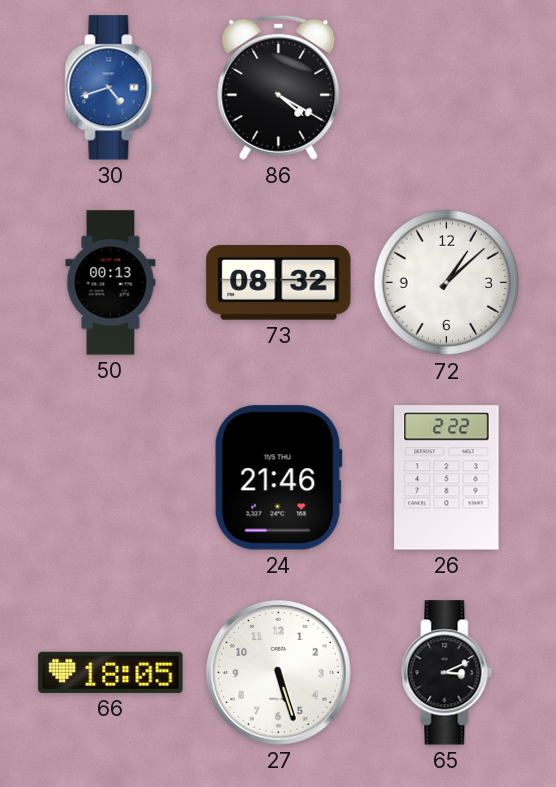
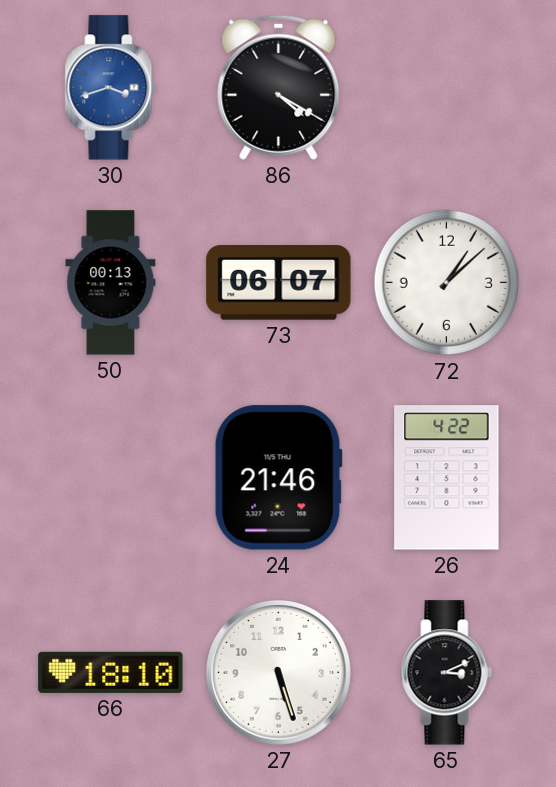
30: 4:42 -> 3:42
73: 08:32 -> 06:07
26: 2:22 -> 4:22
66: 18:05 -> 18:10
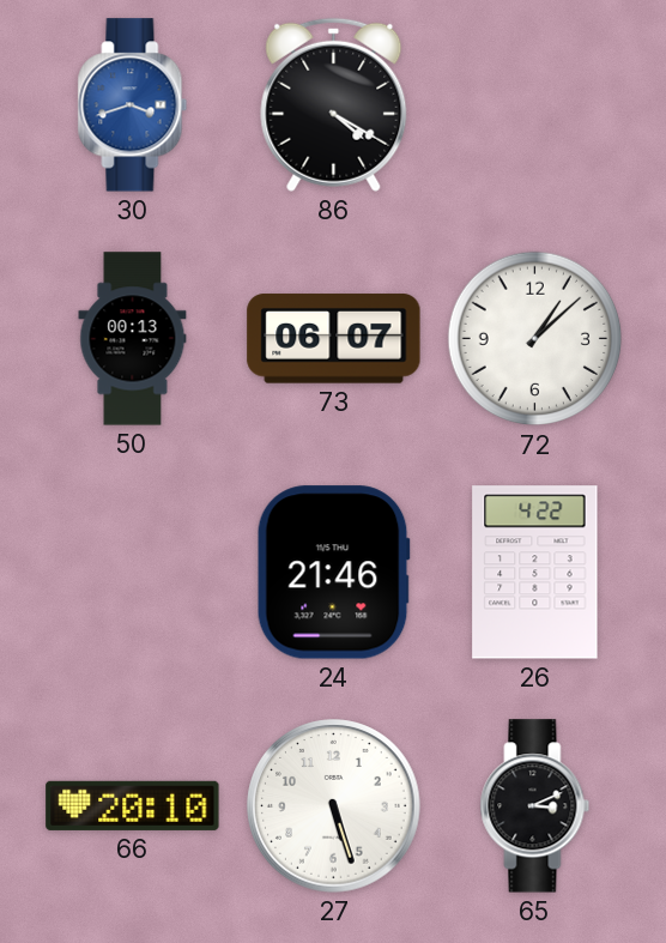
66: 18:10 -> 20:10
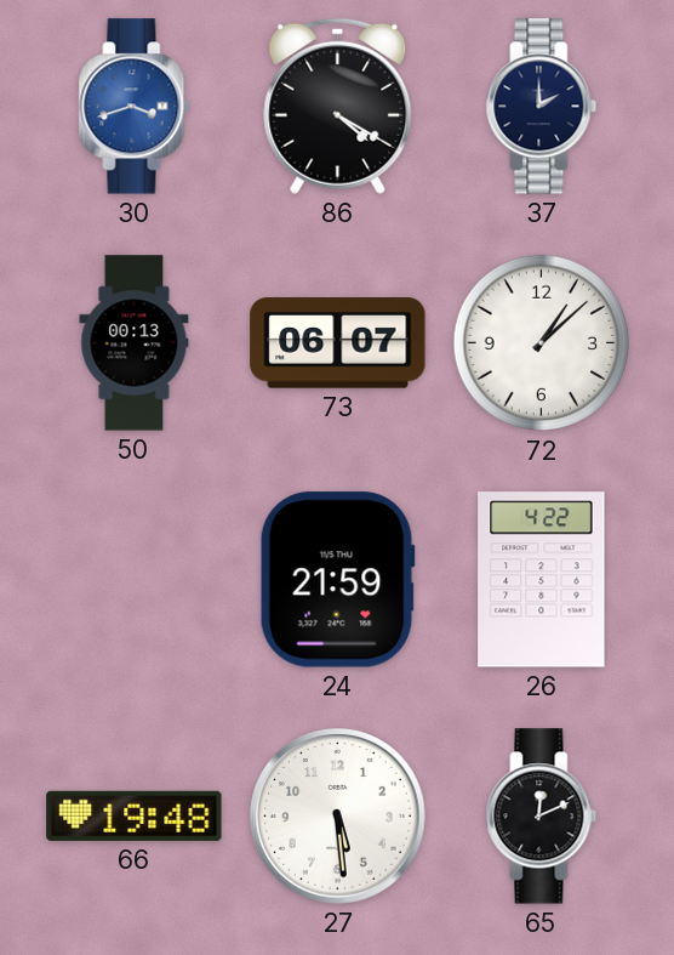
37: none -> 2:00
24: 21:46 -> 21:59
66: 20:10 -> 19:48
27: 5:27 -> 5:29
65: 3:11 -> 12:11
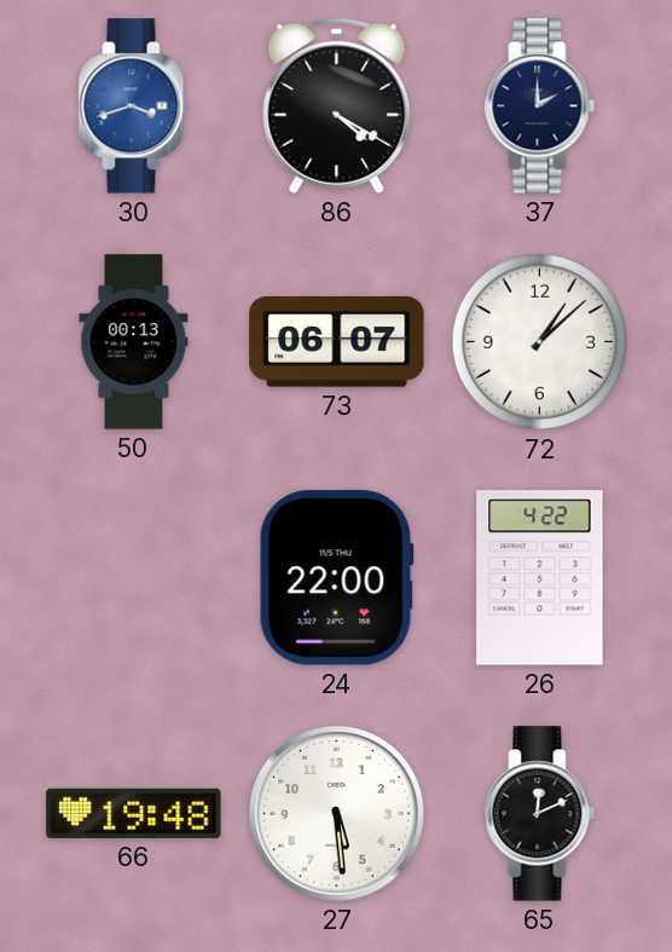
24: 21:59 -> 22:00
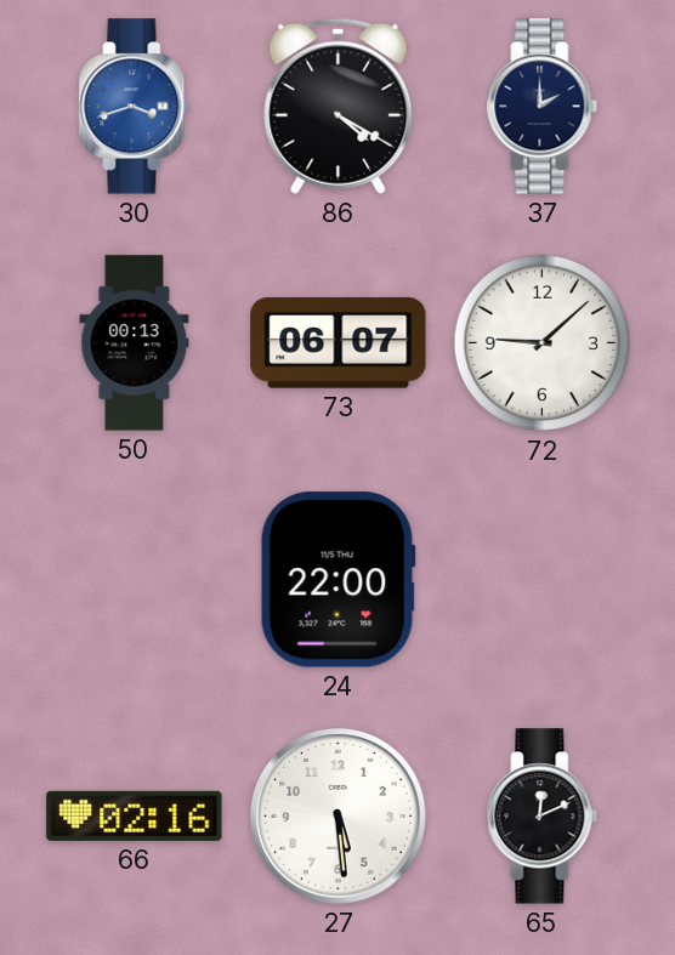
72: 1:08 -> 9:08
26: 4:22 -> none
66: 19:48 -> 02:16
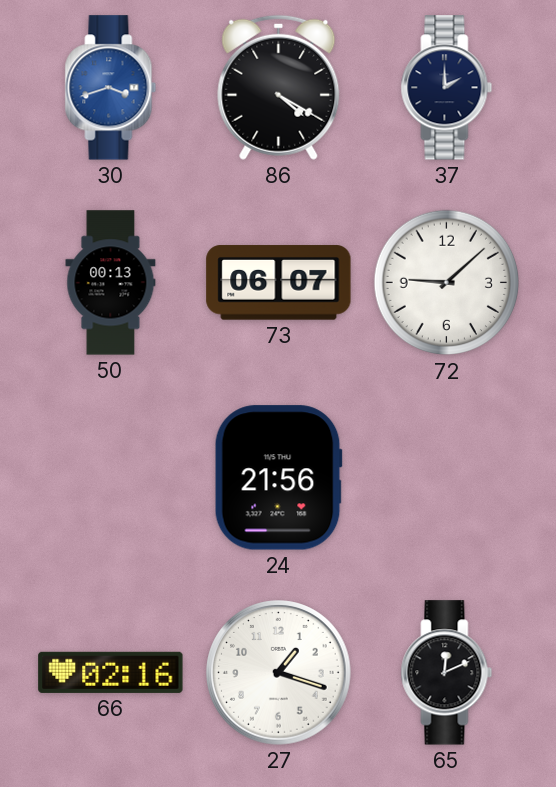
24: 22:00 -> 21:56
27: 5:29 -> 1:18
